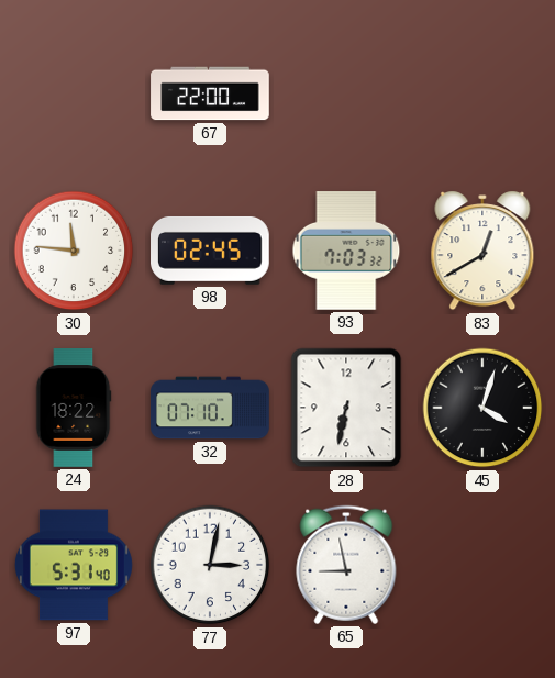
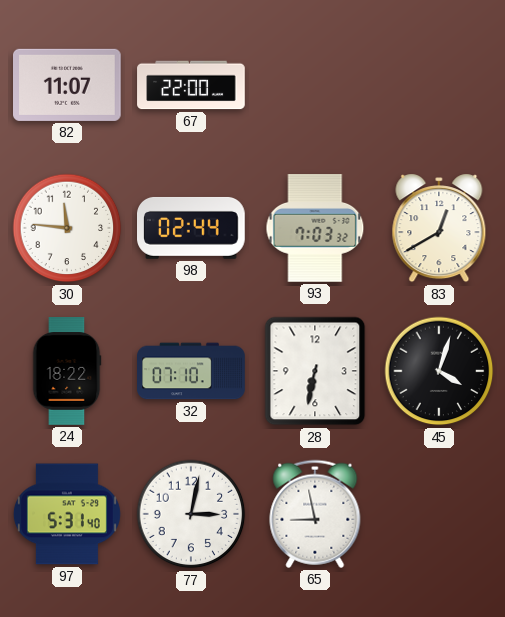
82: none -> 11:07
98: 02:45 -> 02:44
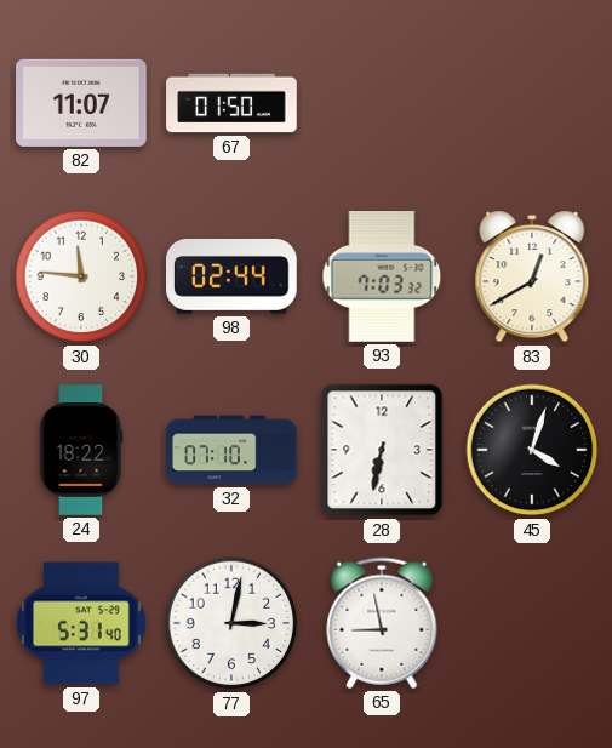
67: 22:00 -> 01:50
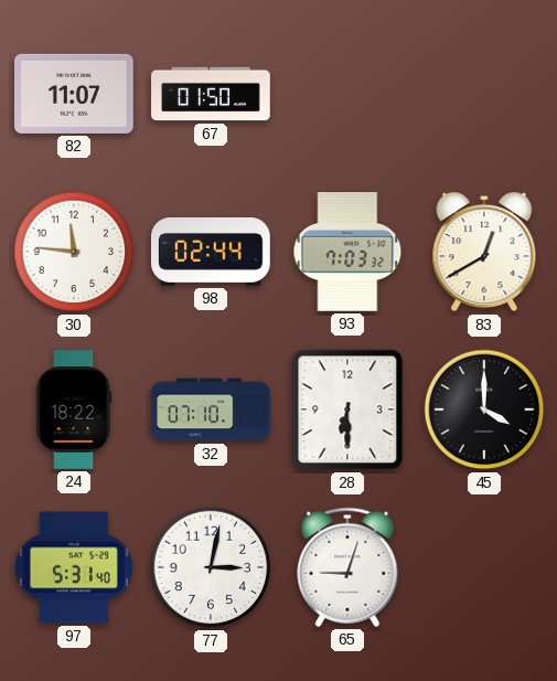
28: 6:32 -> 6:30
45: 4:03 -> 4:00
65: 8:58 -> 9:03
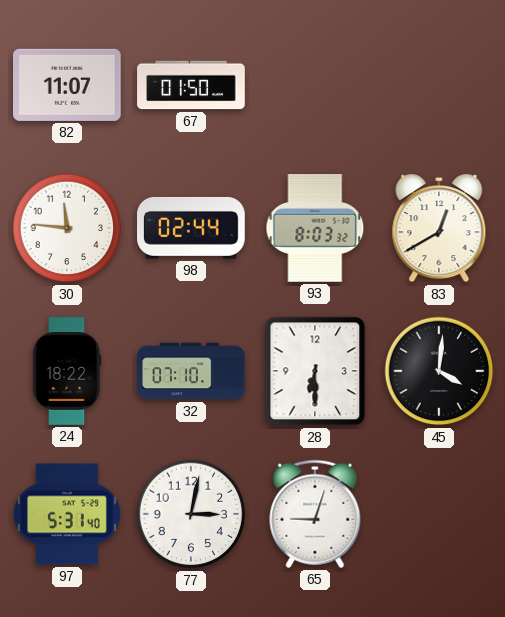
93: 7:03 -> 8:03
45: 4:00 -> 4:01
